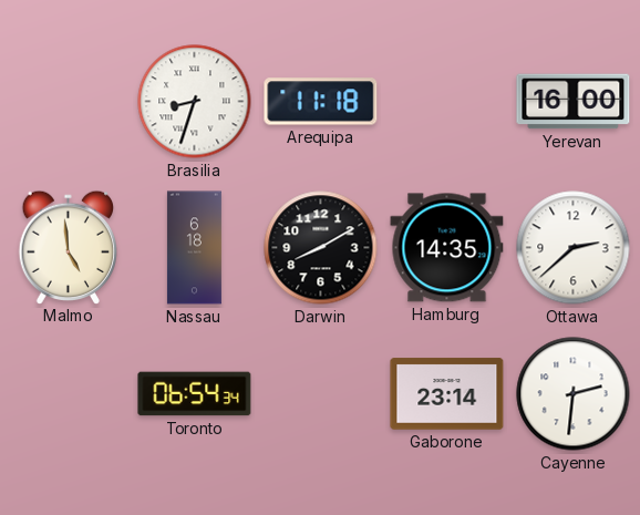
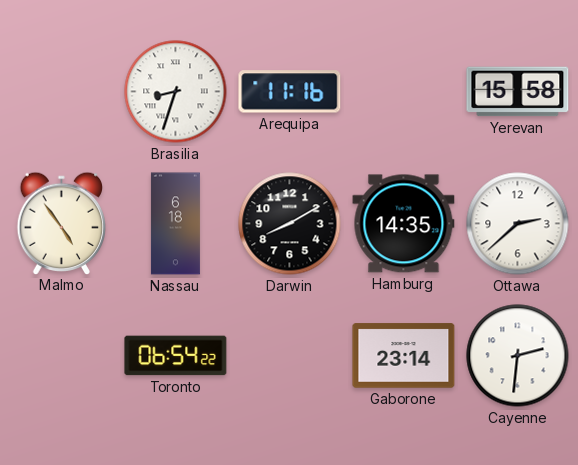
Arequipa: 11:18 -> 11:16
Yerevan: 16:00 -> 15:58
Malmo: 4:59 -> 4:54
Toronto: 06:54:34 -> 06:54:22
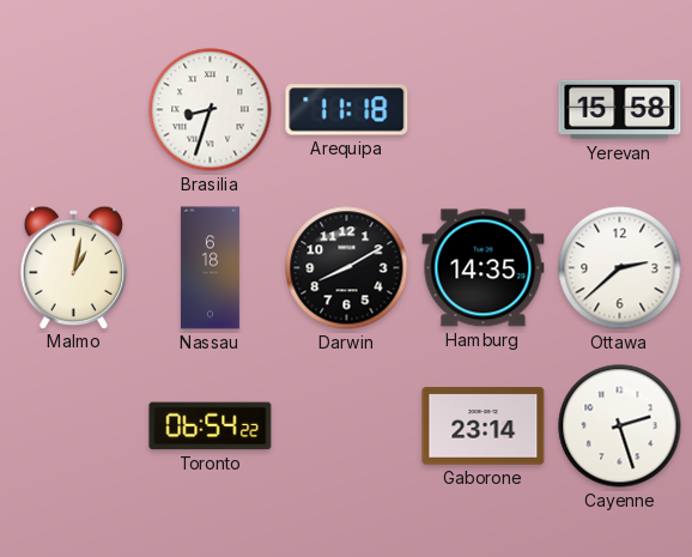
Arequipa: 11:16 -> 11:18
Malmo: 4:54 -> 1:02
Cayenne: 2:31 -> 2:27
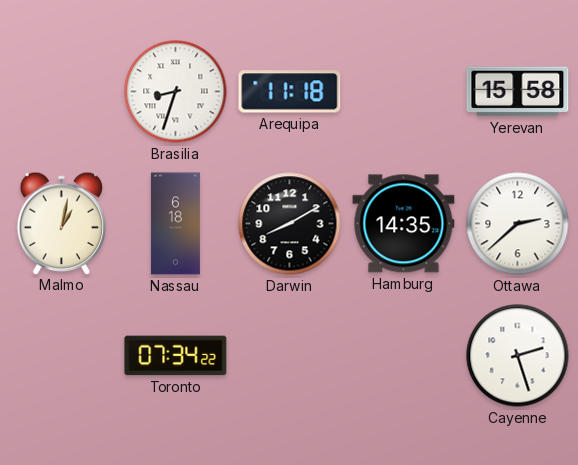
Toronto: 06:54 -> 07:34
Gaborone: 23:14 -> none
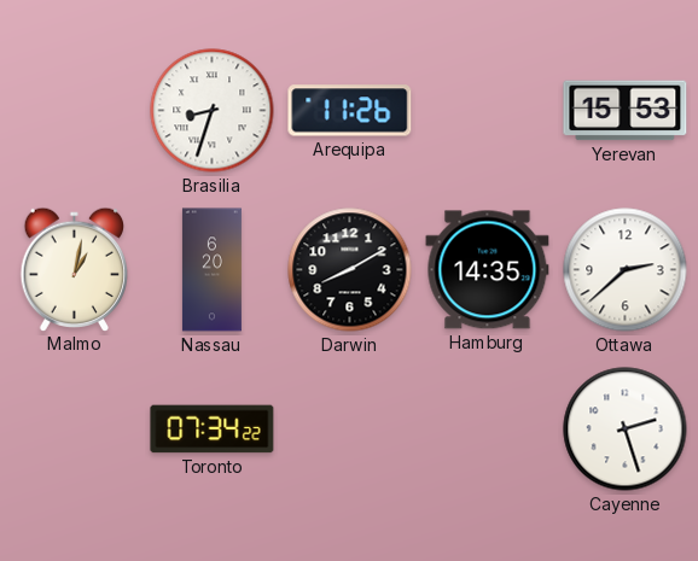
Arequipa: 11:18 -> 11:26
Yerevan: 15:58 -> 15:53
Nassau: 6:18 -> 6:20
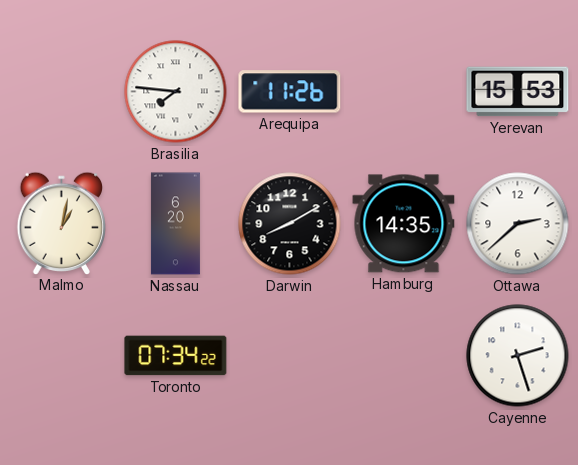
Brasilia: 8:33 -> 7:46
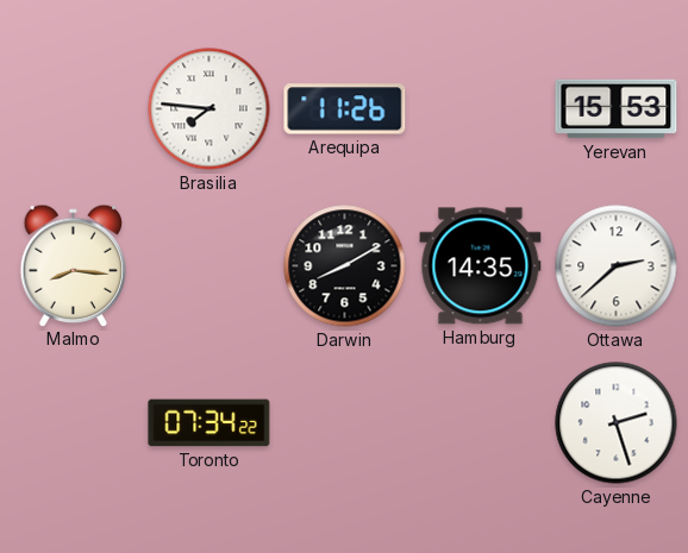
Malmo: 1:02 -> 8:16
Nassau: 6:20 -> none
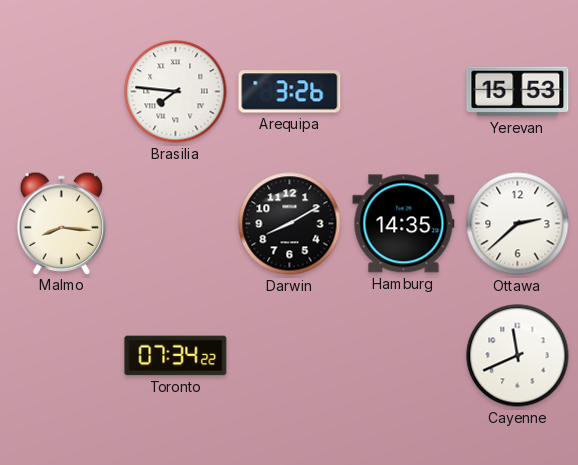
Arequipa: 11:26 -> 3:26
Cayenne: 2:27 -> 11:41
